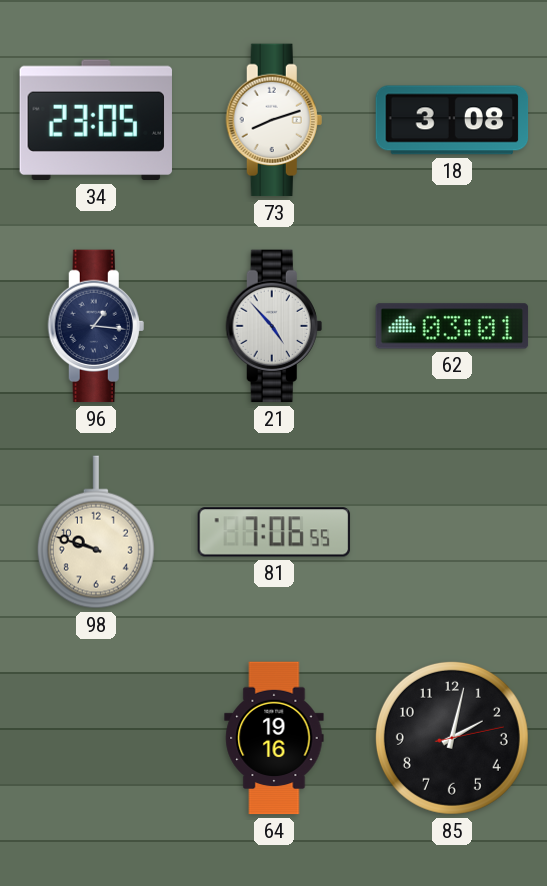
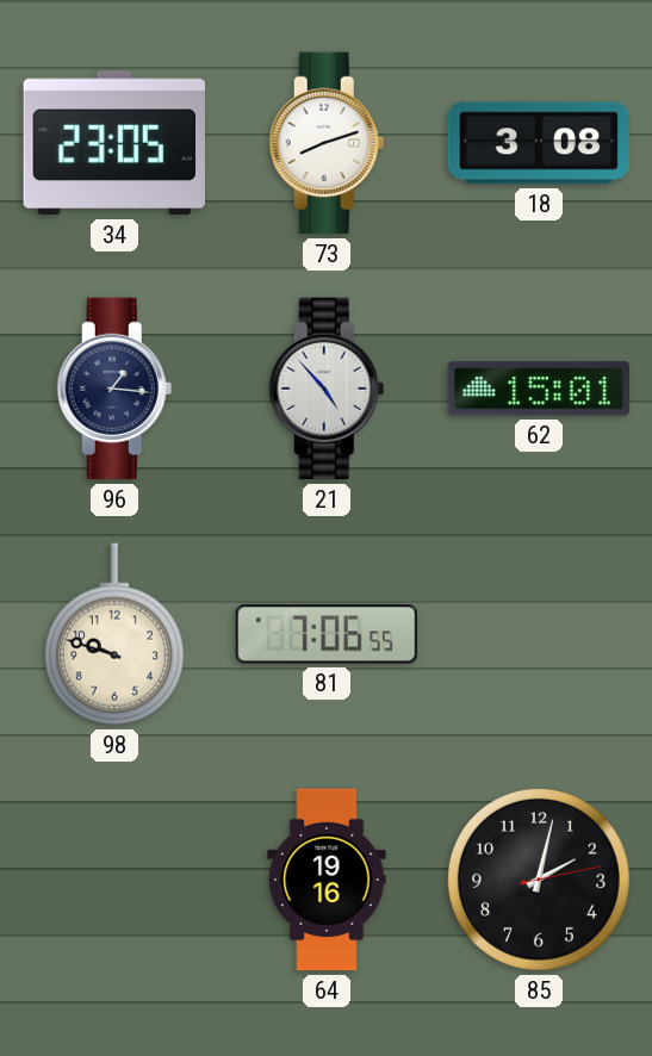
62: 03:01 -> 15:01
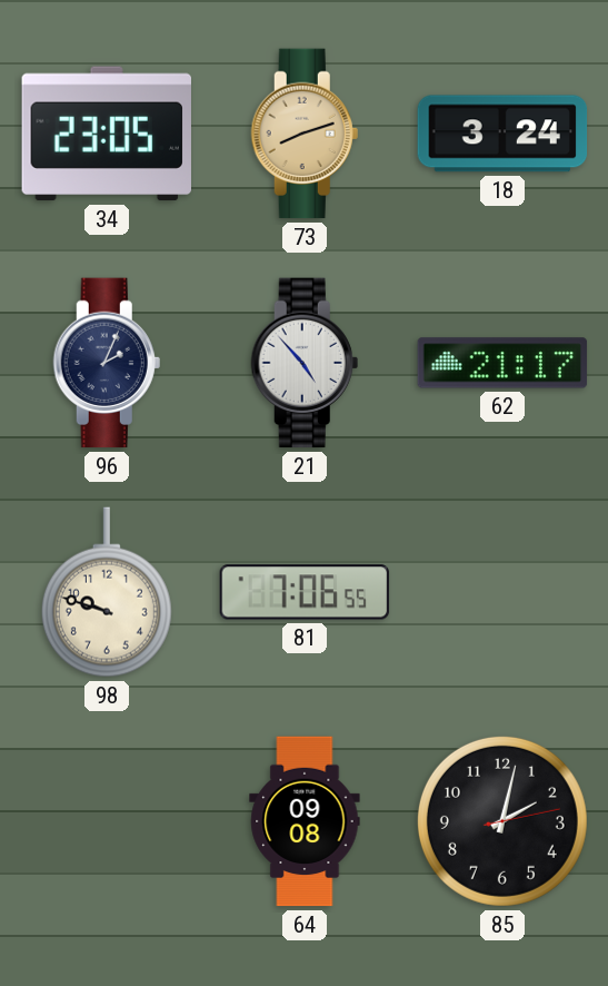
73 dial: white -> champagne
18: 3:08 -> 3:24
96: 1:16 -> 2:04
62: 15:01 -> 21:17
64: 19:16 -> 09:08
